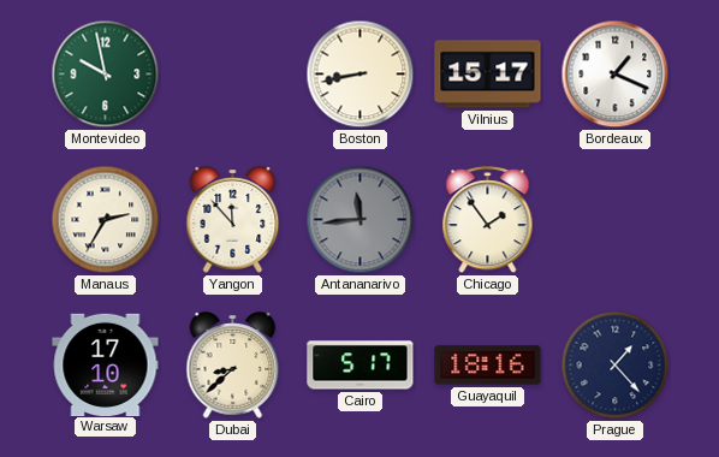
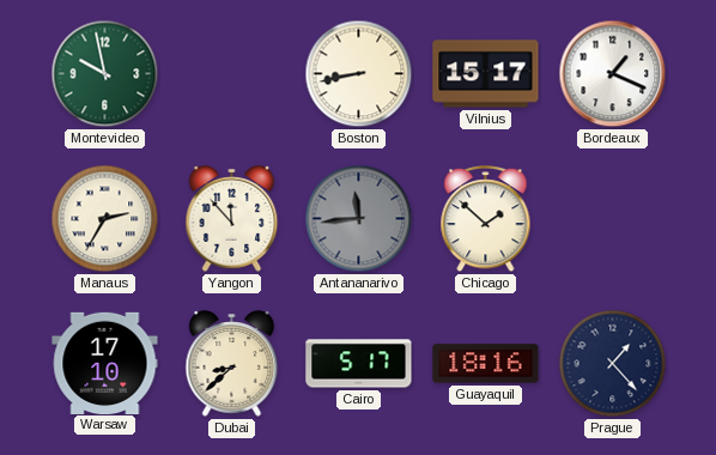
Chicago: 1:54 -> 1:52
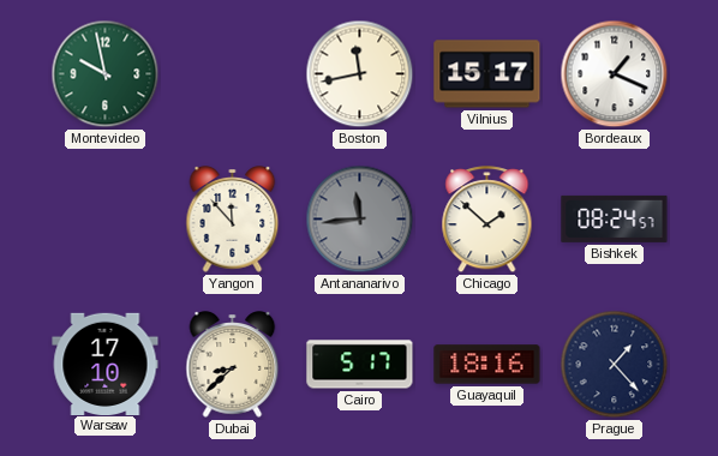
Boston: 8:43 -> 11:43
Manaus: 2:35 -> none
Bishkek: none -> 08:24
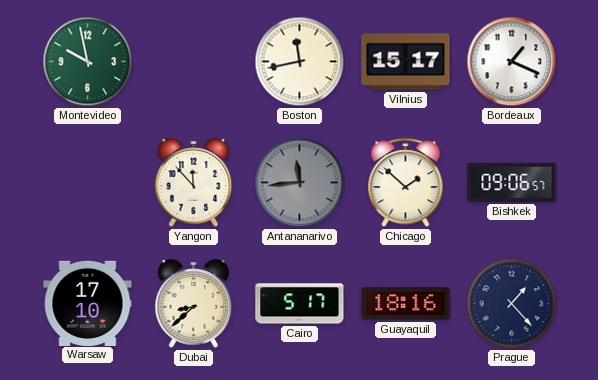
Bishkek: 08:24 -> 09:06
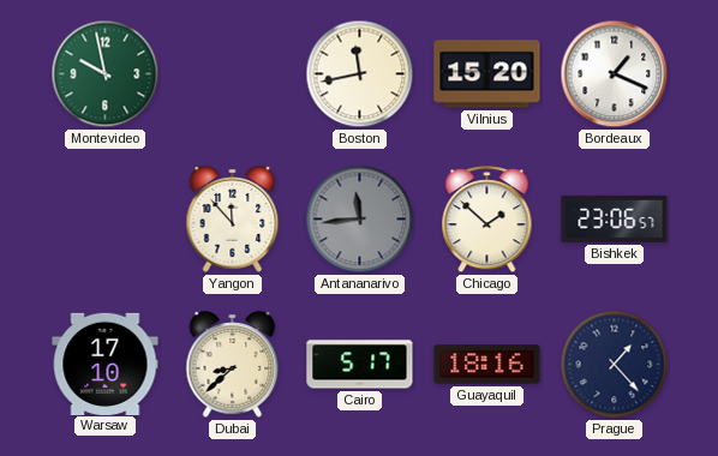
Vilnius: 15:17 -> 15:20
Bishkek: 09:06 -> 23:06
